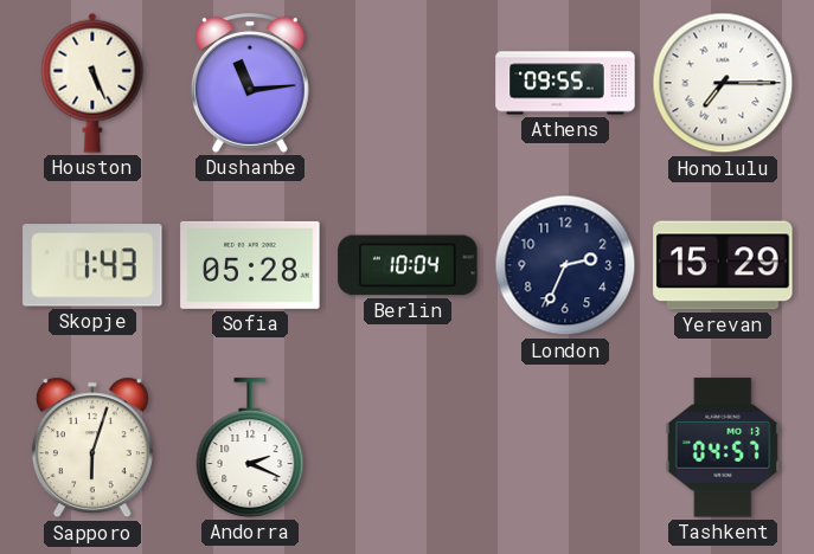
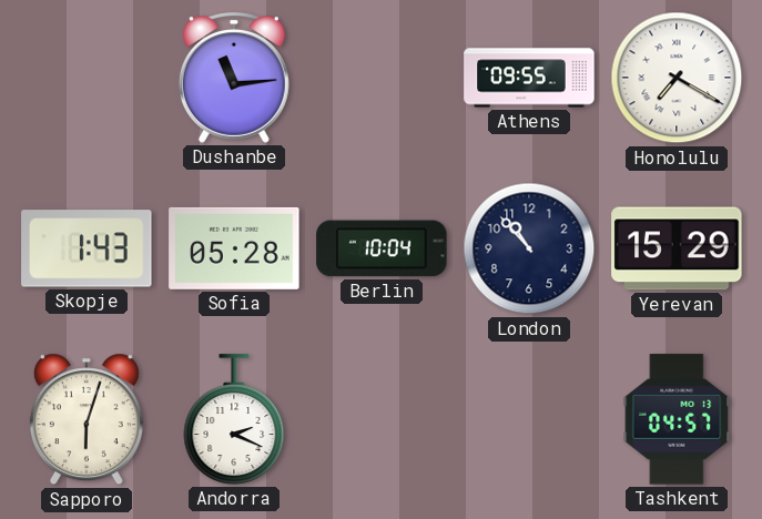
Houston: 5:26 -> none
Honolulu: 7:15 -> 7:20
London: 2:34 -> 10:53
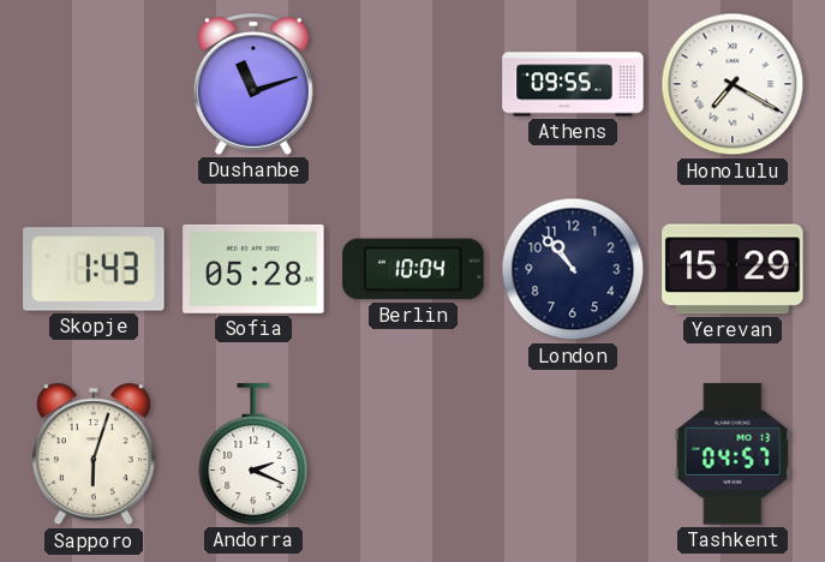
Dushanbe: 11:14 -> 11:12
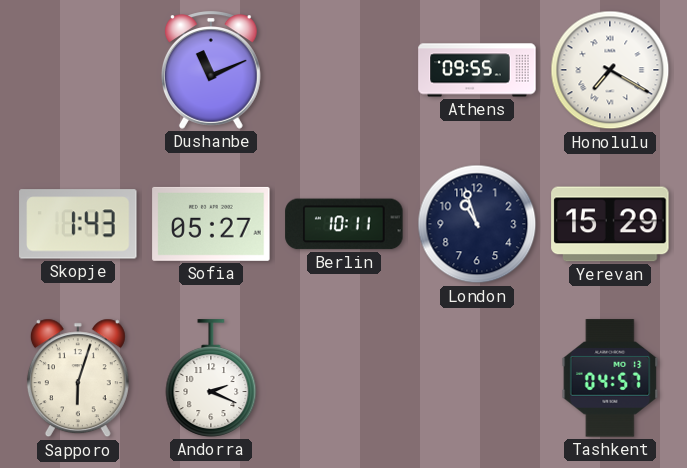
Dushanbe: 11:12 -> 11:11
Sofia: 05:28 -> 05:27
Berlin: 10:04 -> 10:11
London: 10:53 -> 10:57
